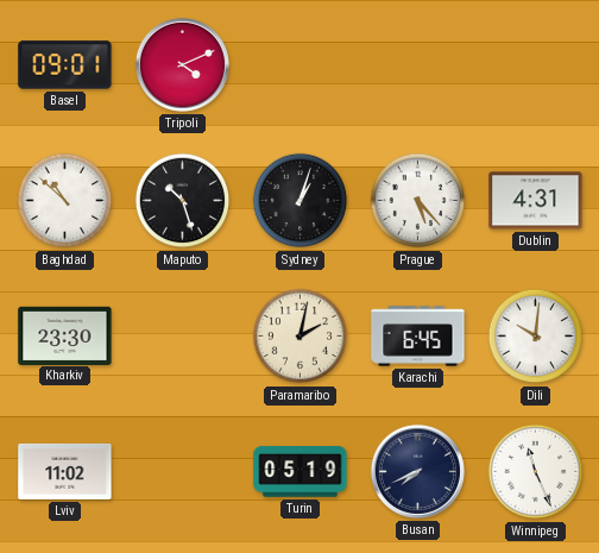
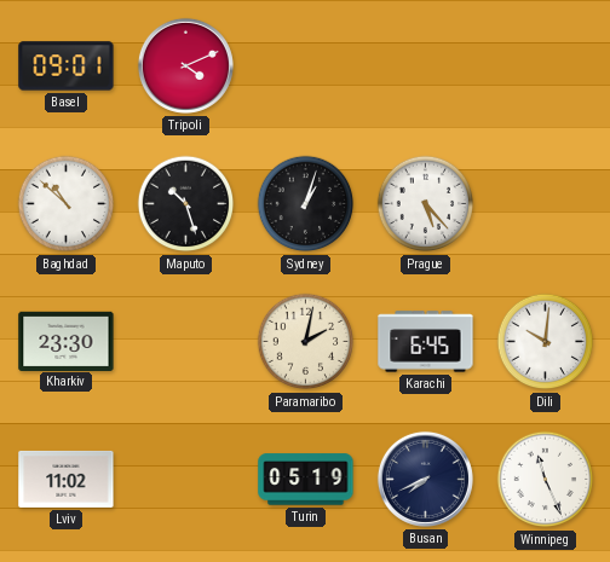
Dublin: 4:31 -> none
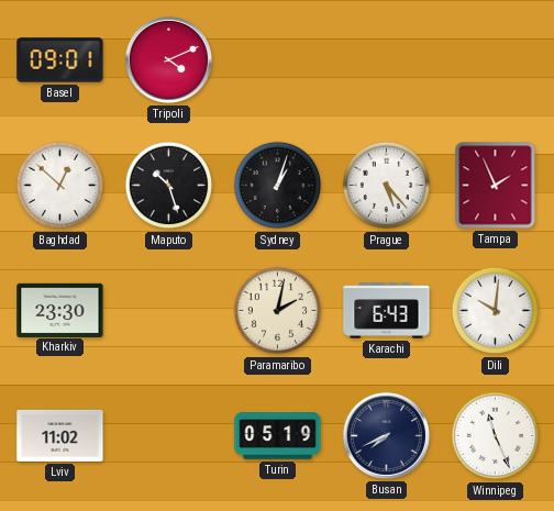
Baghdad: 10:52 -> 12:52
Tampa: none -> 1:56
Karachi: 6:45 -> 6:43
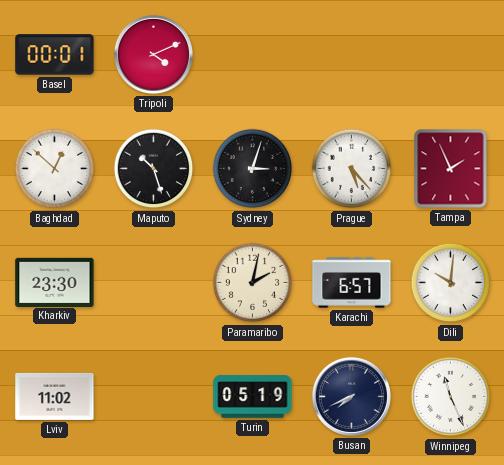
Basel: 09:01 -> 00:01
Sydney: 1:03 -> 3:03
Karachi: 6:43 -> 6:57
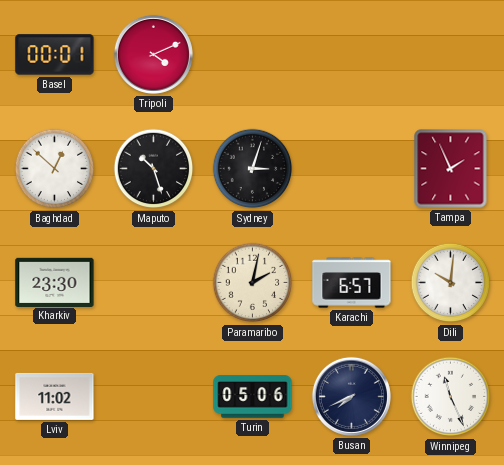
Prague: 5:23 -> none
Turin: 05:19 -> 05:06
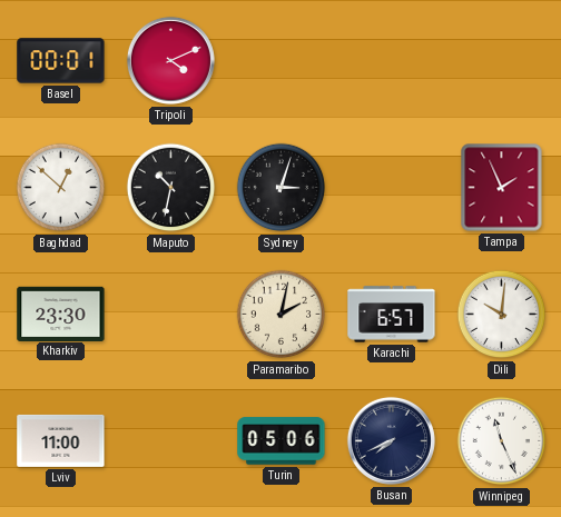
Maputo: 10:27 -> 10:32
Lviv: 11:02 -> 11:00
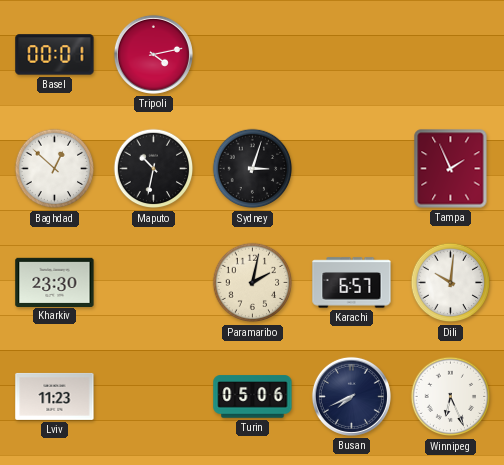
Tripoli: 4:11 -> 4:13
Lviv: 11:00 -> 11:23
Winnipeg: 11:26 -> 6:26
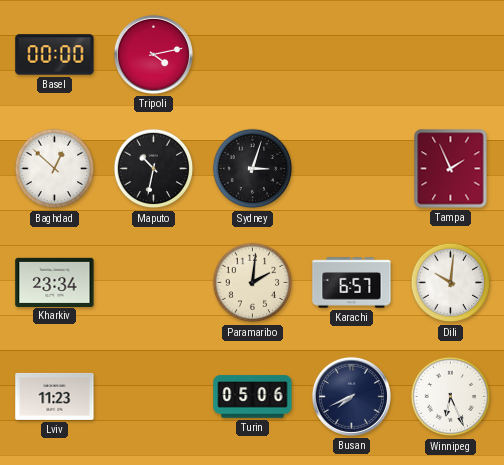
Basel: 00:01 -> 00:00
Kharkiv: 23:30 -> 23:34
Paramaribo: 2:02 -> 2:01
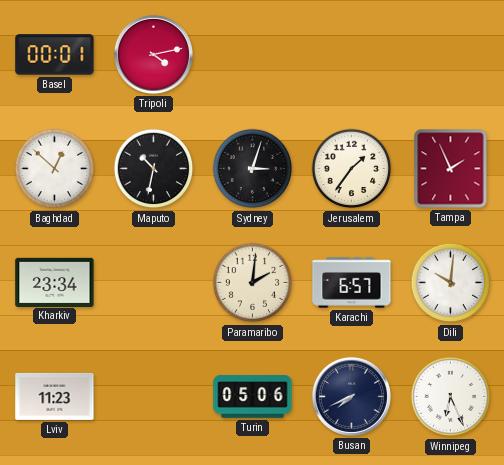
Basel: 00:00 -> 00:01
Jerusalem: none -> 1:36
